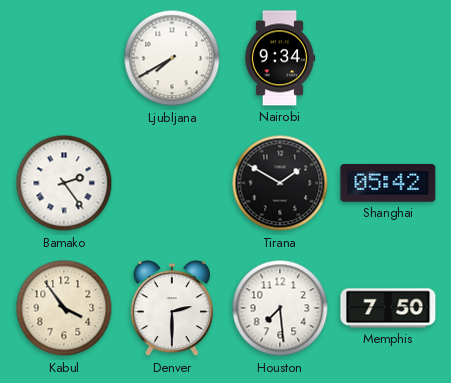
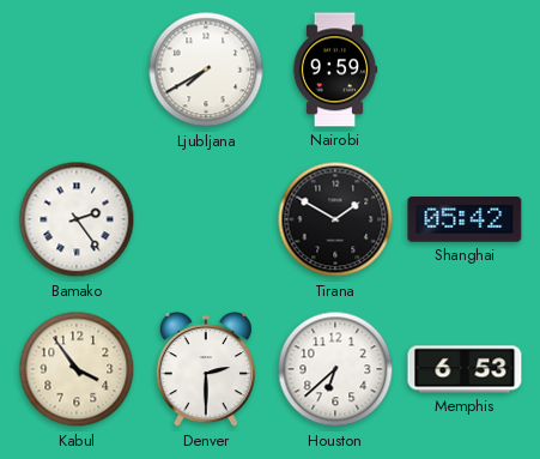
Nairobi: 9:34 -> 9:59
Houston: 7:29 -> 6:38
Memphis: 7:50 -> 6:53
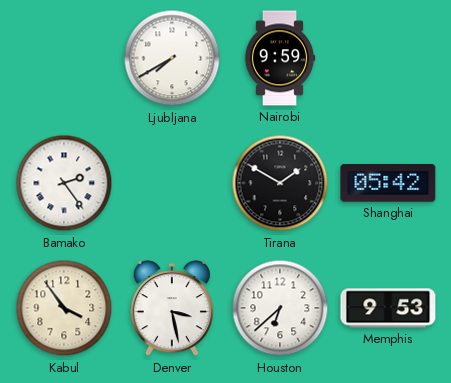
Denver: 2:30 -> 3:28
Memphis: 6:53 -> 9:53
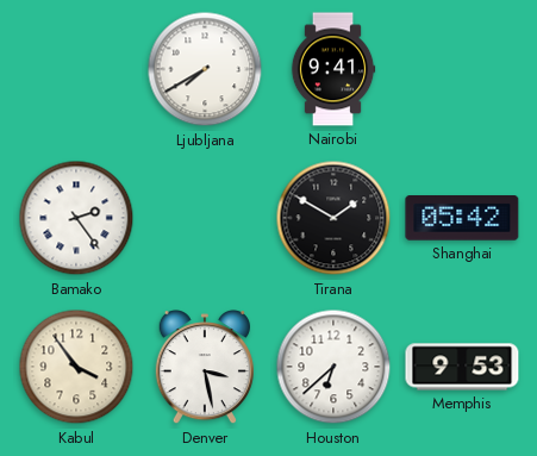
Nairobi: 9:59 -> 9:41
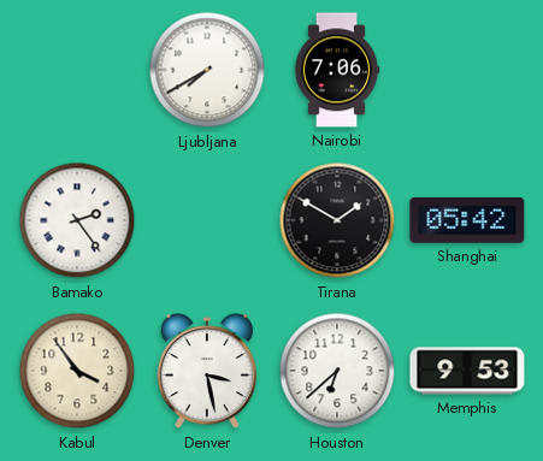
Nairobi: 9:41 -> 7:06
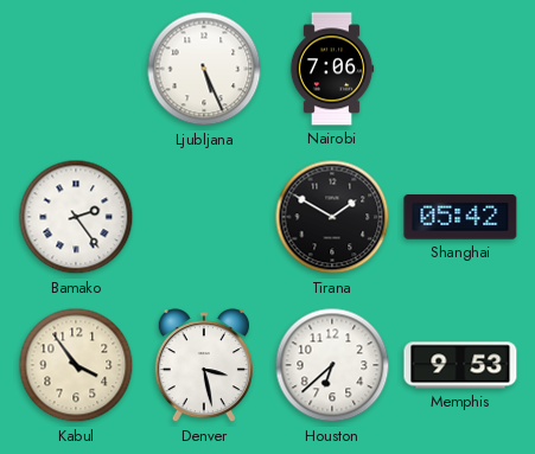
Ljubljana: 7:40 -> 5:26
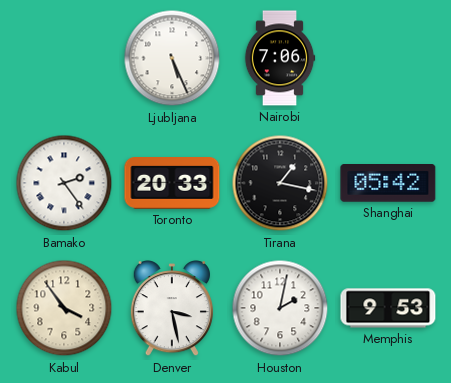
Toronto: none -> 20:33
Tirana: 1:50 -> 1:17
Houston: 6:38 -> 2:02
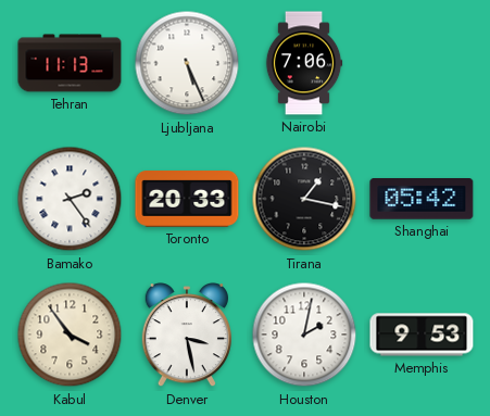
Tehran: none -> 11:13
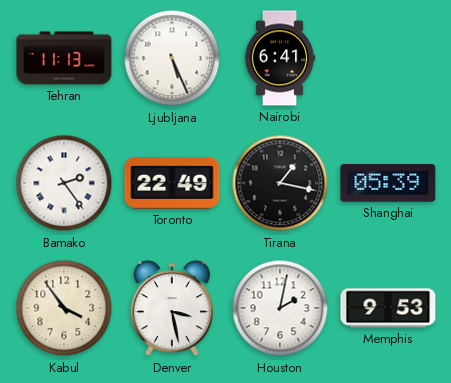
Nairobi: 7:06 -> 6:41
Toronto: 20:33 -> 22:49
Shanghai: 05:42 -> 05:39
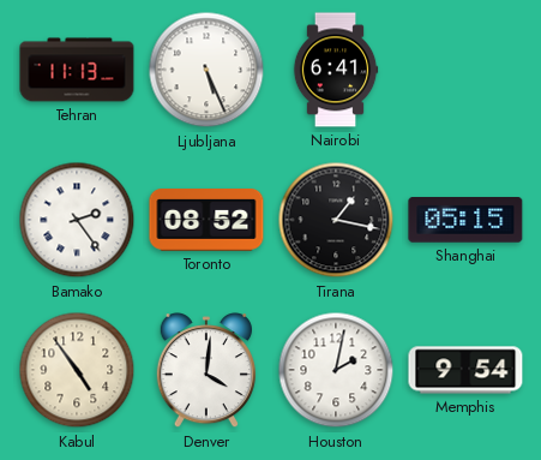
Toronto: 22:49 -> 08:52
Shanghai: 05:39 -> 05:15
Kabul: 3:54 -> 4:54
Denver: 3:28 -> 4:01
Memphis: 9:53 -> 9:54
